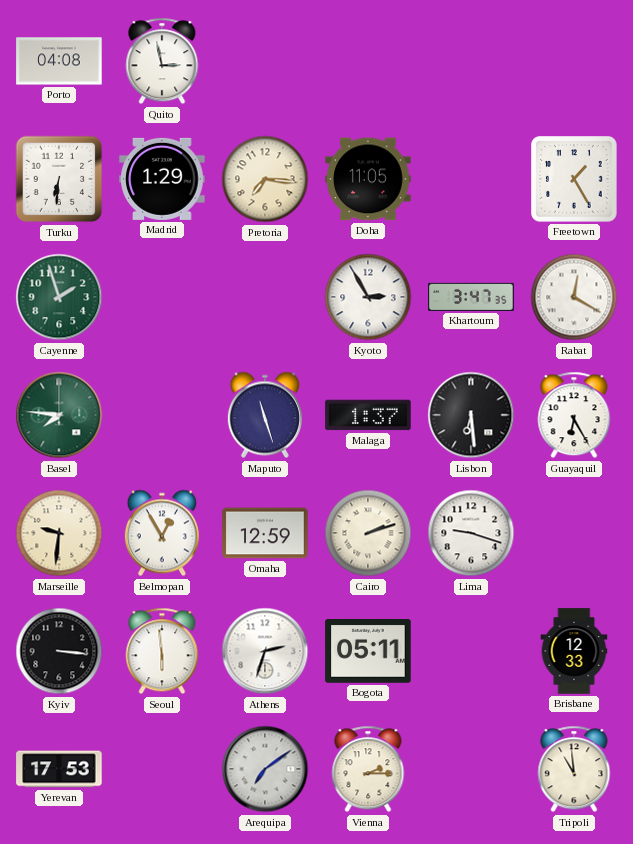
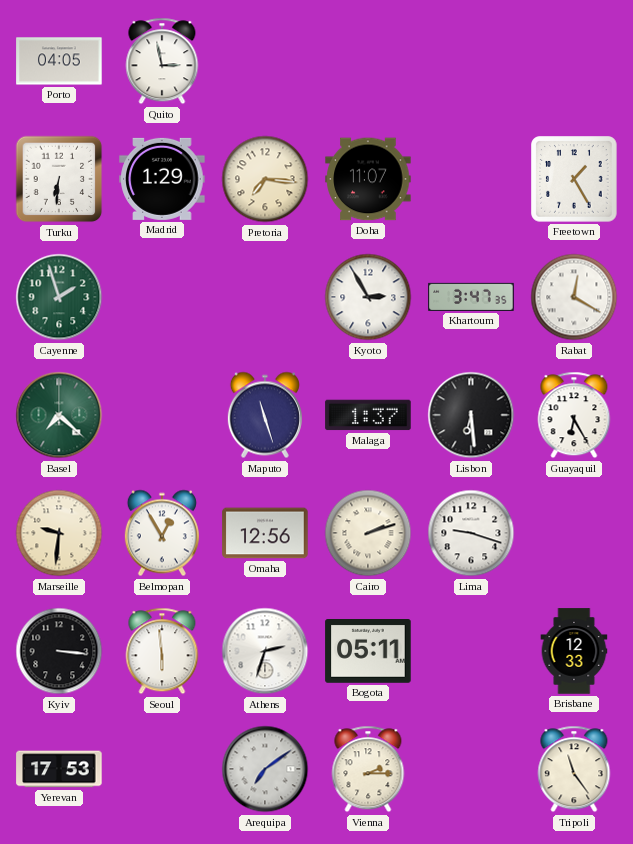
Porto: 04:08 -> 04:05
Doha: 11:05 -> 11:07
Basel: 7:46 -> 7:22
Omaha: 12:59 -> 12:56
Tripoli: 10:59 -> 11:24
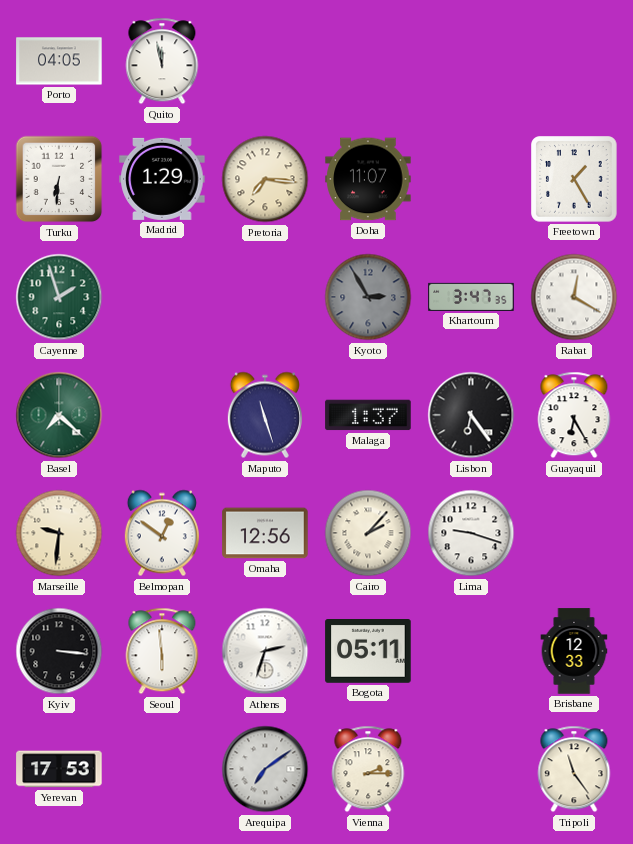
Quito: 2:58 -> 11:58
Kyoto dial: white -> grey
Lisbon: 6:29 -> 6:24
Belmopan: 12:55 -> 12:51
Cairo: 2:12 -> 2:07
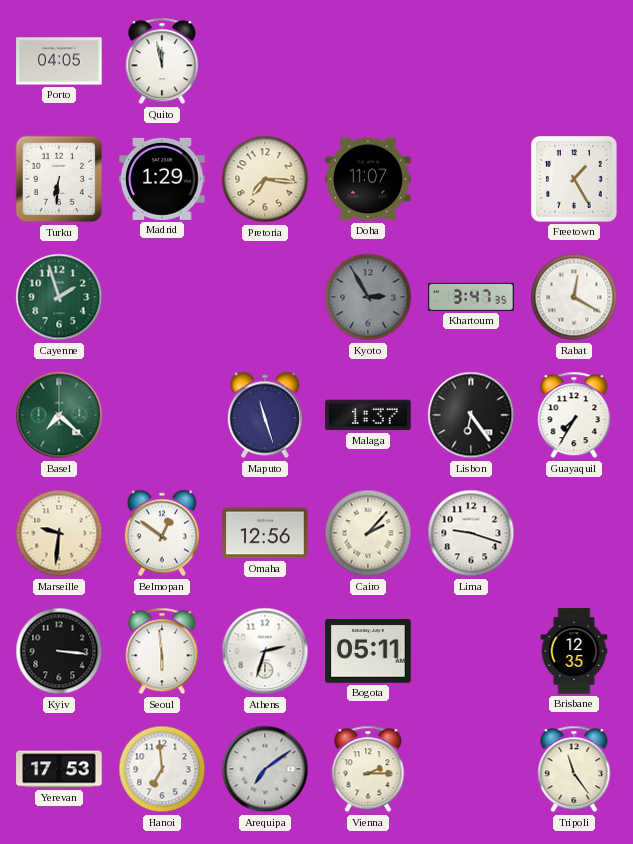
Guayaquil: 6:25 -> 7:35
Brisbane: 12:33 -> 12:35
Hanoi: none -> 6:59
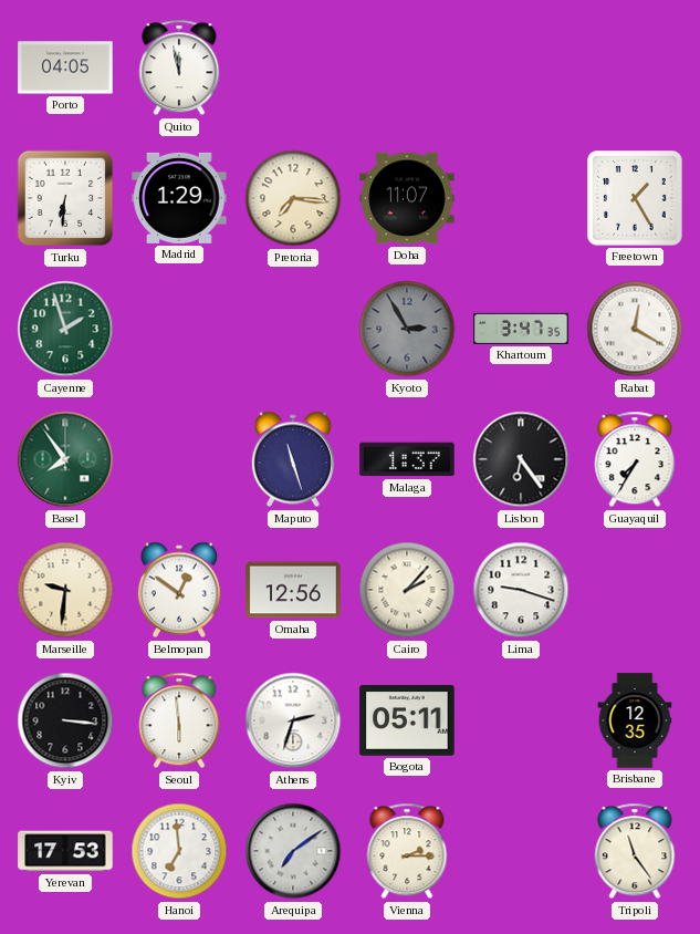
Basel: 7:22 -> 7:54
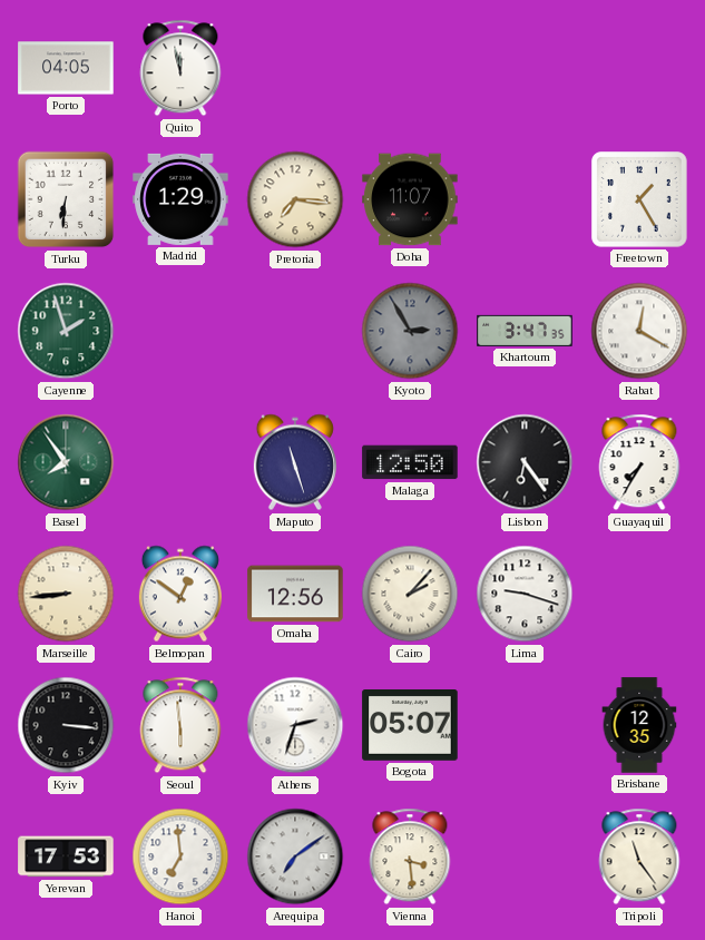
Malaga: 1:37 -> 12:50
Marseille: 9:31 -> 8:44
Bogota: 05:11 -> 05:07
Vienna: 2:15 -> 3:29
